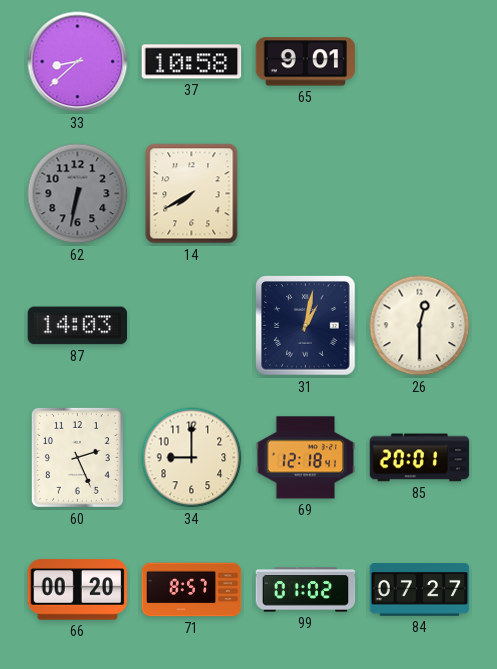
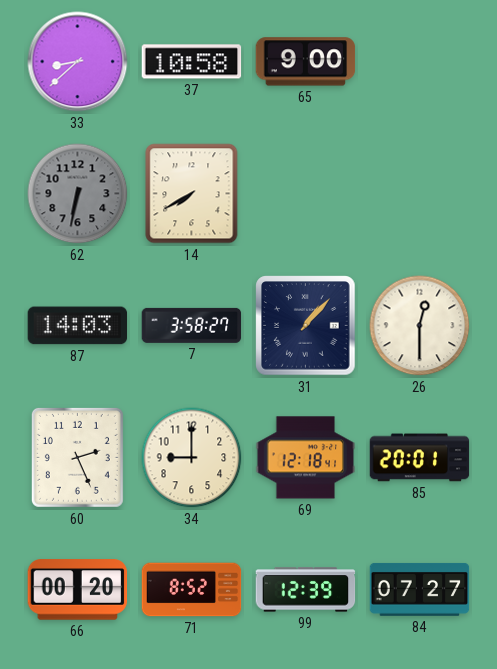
65: 9:01 -> 9:00
7: none -> 3:58
31: 1:02 -> 1:07
71: 8:57 -> 8:52
99: 01:02 -> 12:39
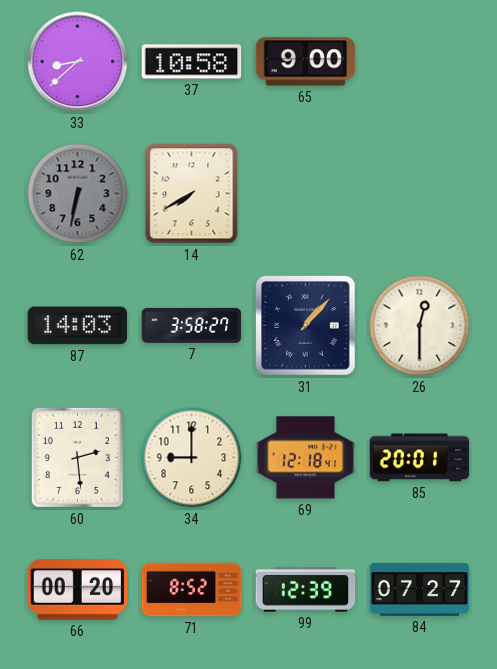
60: 2:26 -> 2:29
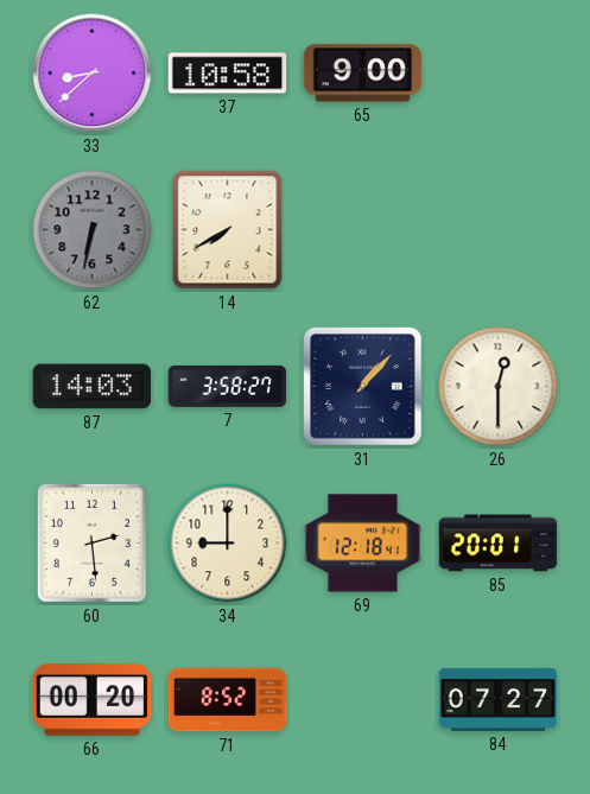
99: 12:39 -> none
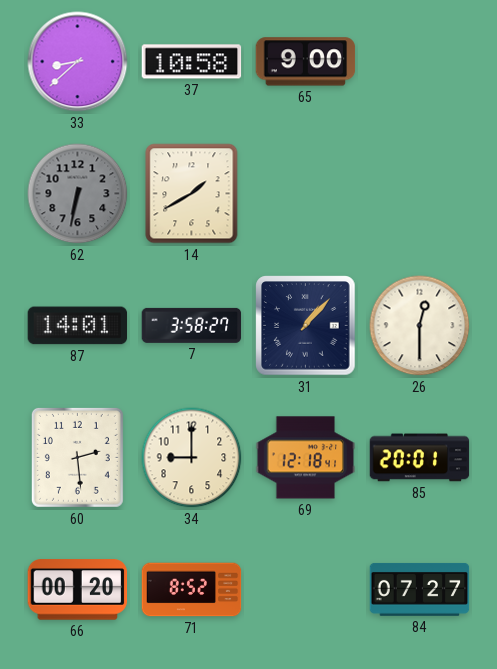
14: 7:40 -> 1:40
87: 14:03 -> 14:01
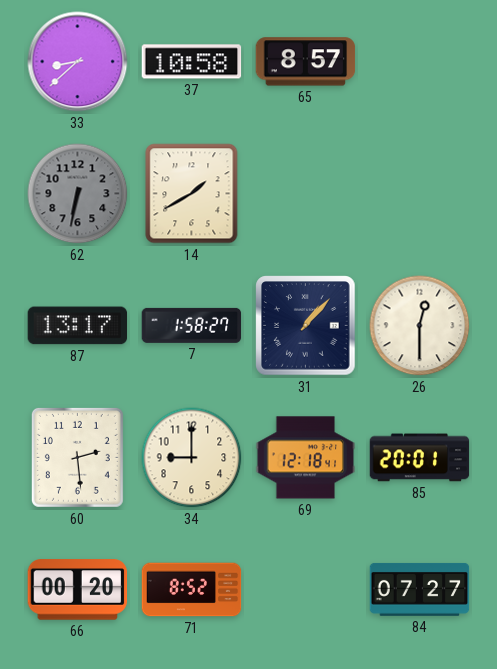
65: 9:00 -> 8:57
87: 14:01 -> 13:17
7: 3:58 -> 1:58
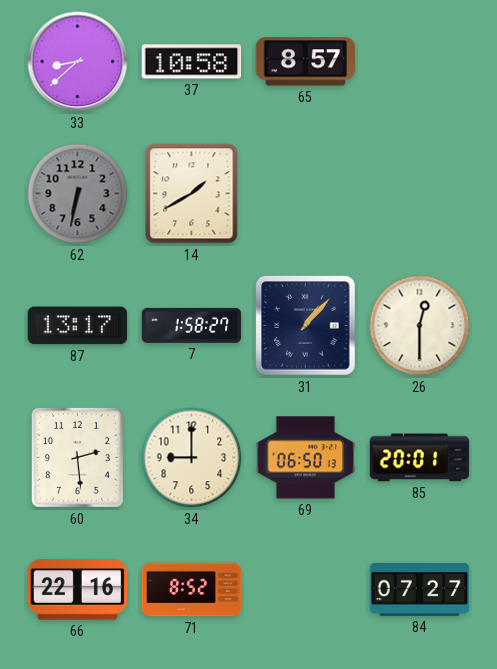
69: 12:18 -> 06:50
66: 00:20 -> 22:16
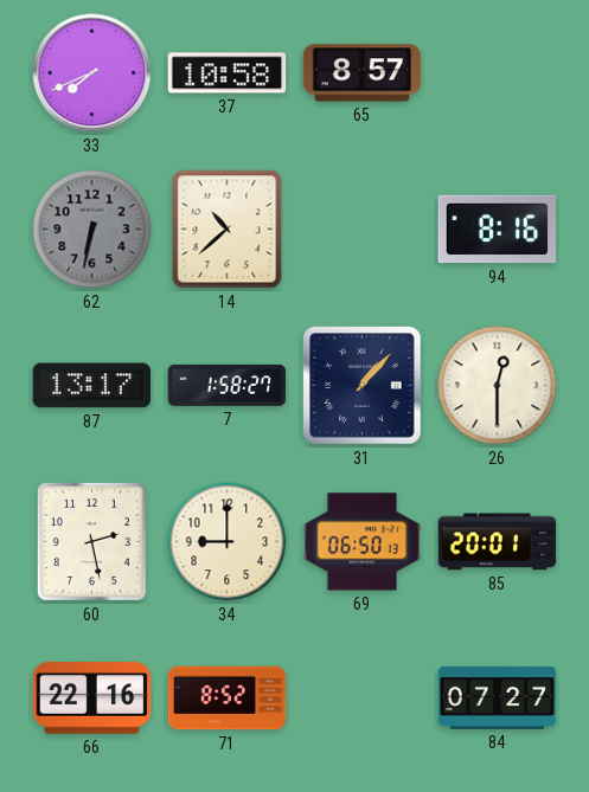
33: 8:38 -> 7:41
14: 1:40 -> 10:38
94: none -> 8:16
60: 2:29 -> 2:28
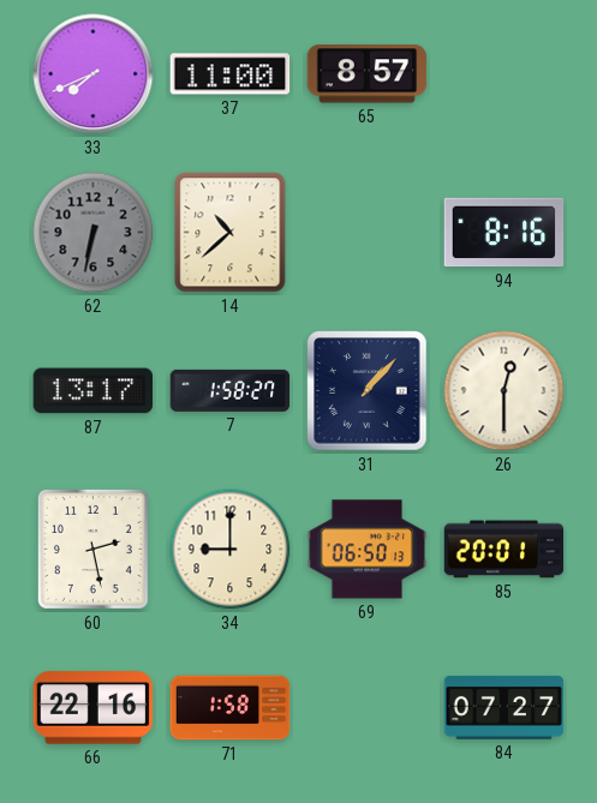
37: 10:58 -> 11:00
71: 8:52 -> 1:58
